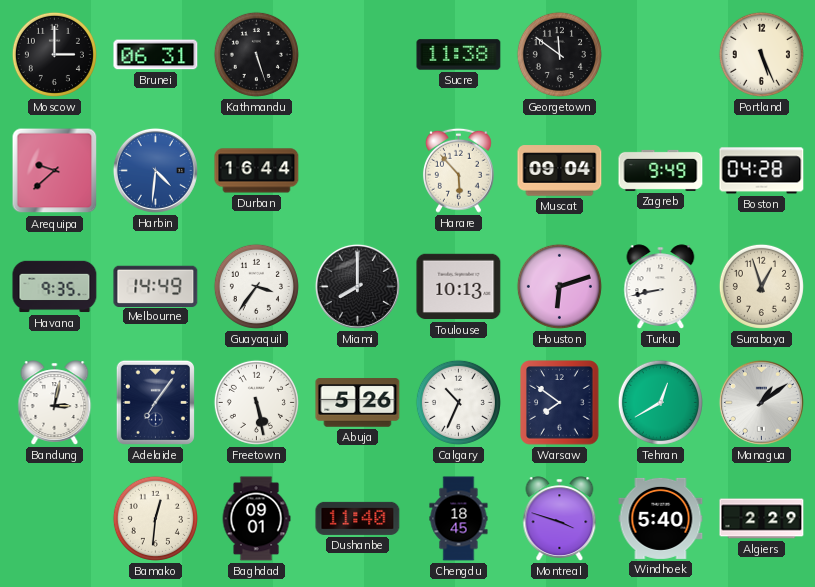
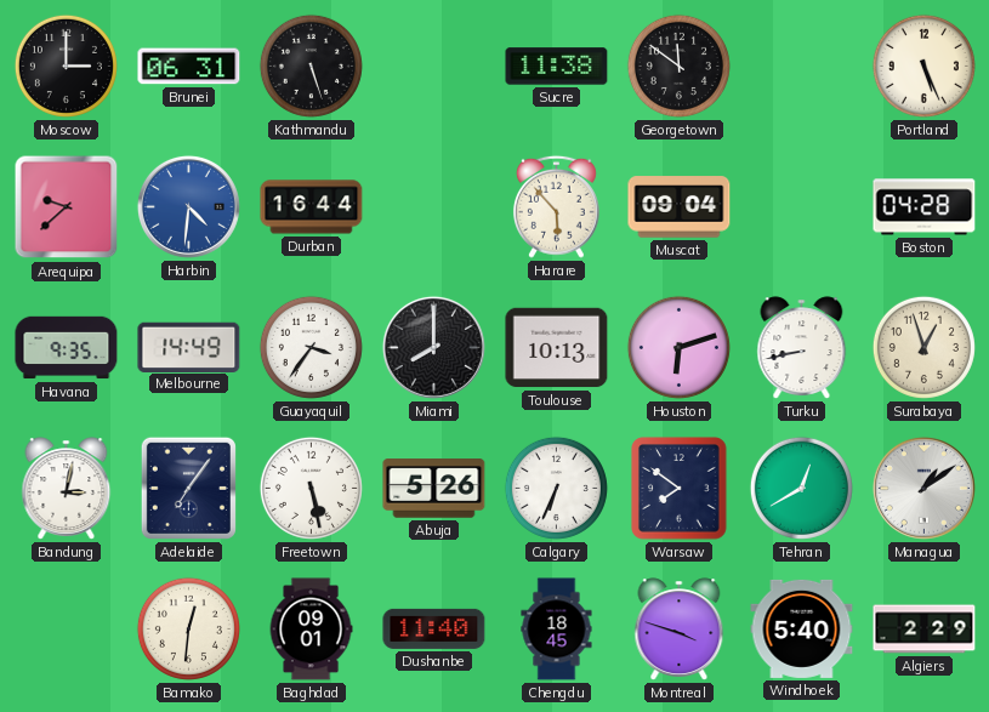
Zagreb: 9:49 -> none
Calgary: 10:34 -> 6:34
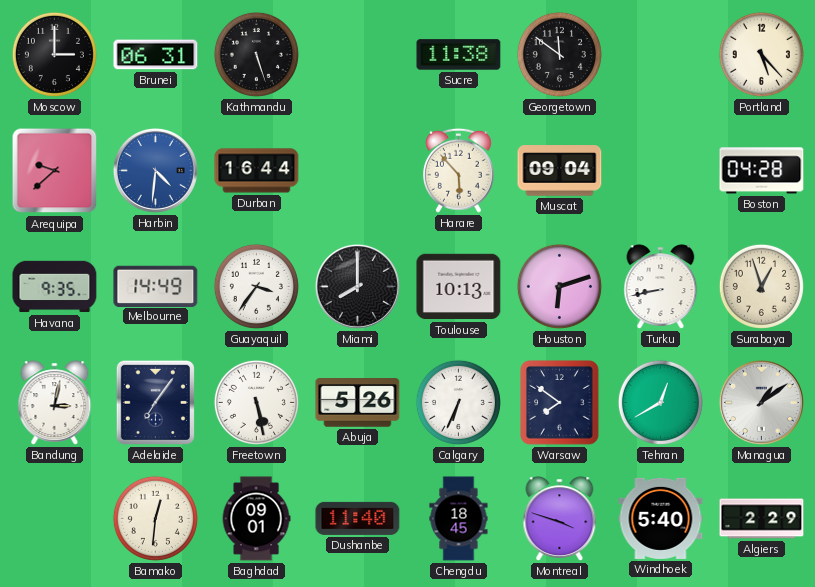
Portland: 5:26 -> 5:23
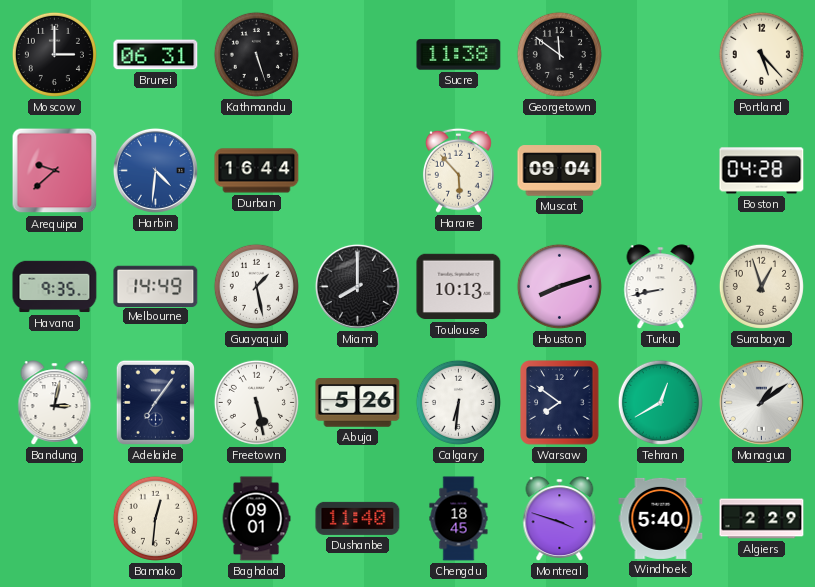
Guayaquil: 3:36 -> 1:28
Houston: 6:12 -> 8:12
Calgary: 6:34 -> 6:31
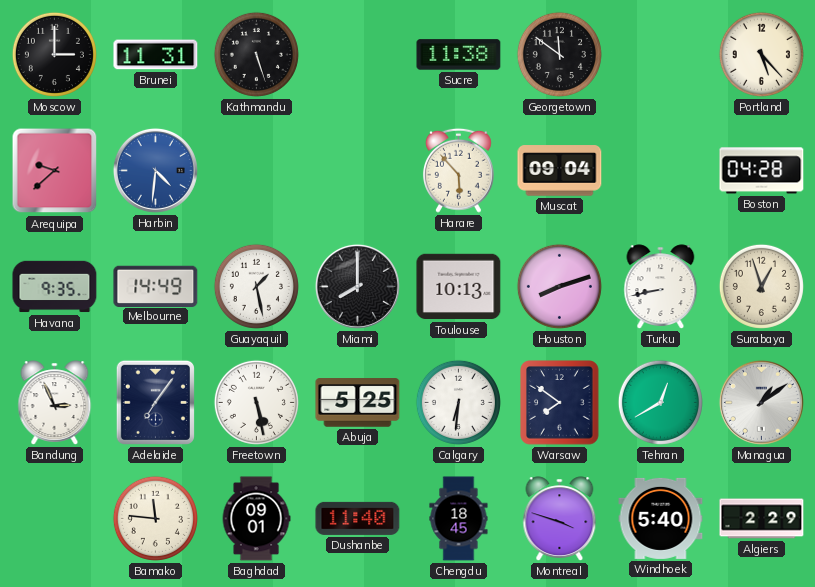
Brunei: 06:31 -> 11:31
Durban: 16:44 -> none
Bandung: 3:02 -> 2:56
Abuja: 5:26 -> 5:25
Bamako: 12:31 -> 11:46
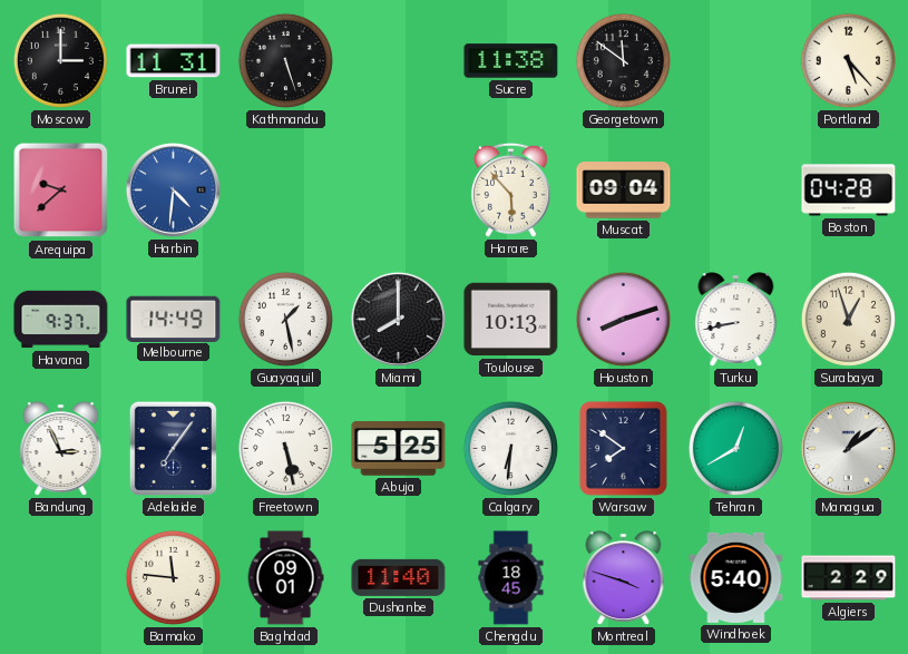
Havana: 9:35 -> 9:37
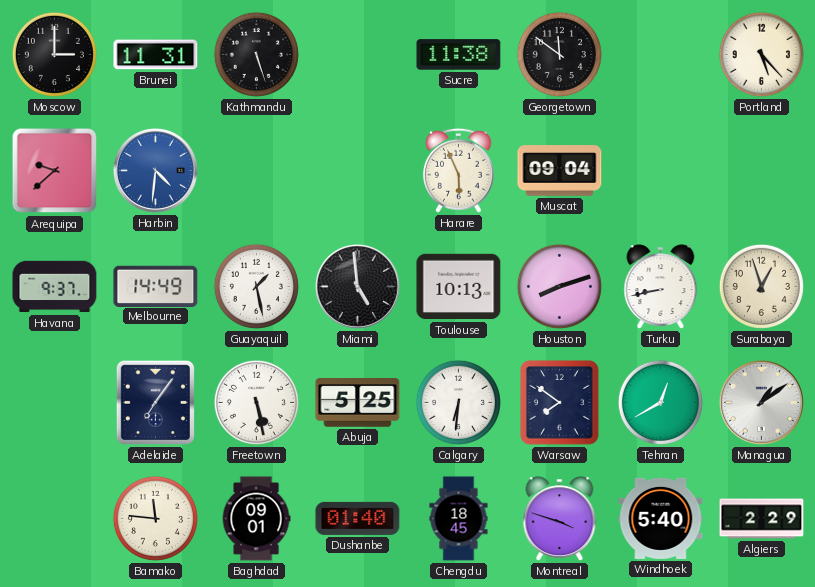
Harare: 5:53 -> 5:56
Boston: 04:28 -> none
Miami: 8:00 -> 4:59
Bandung: 2:56 -> none
Dushanbe: 11:40 -> 01:40
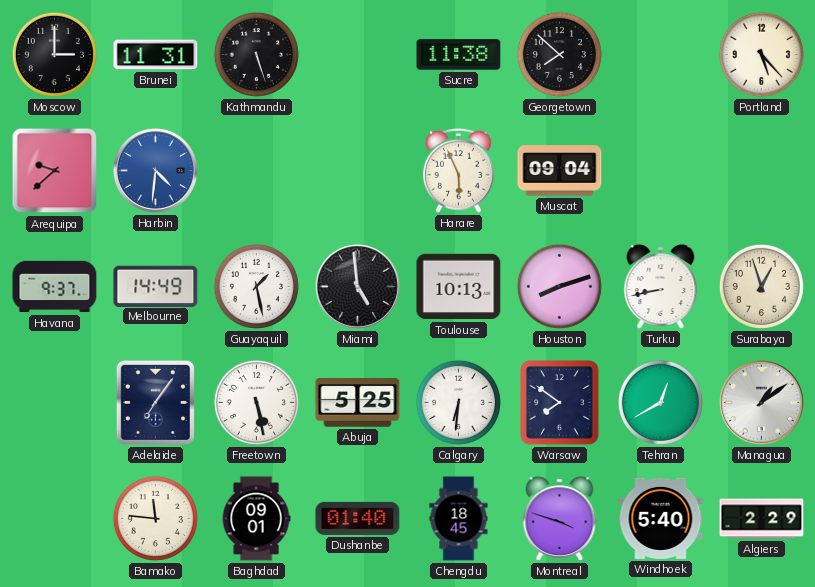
Georgetown: 11:51 -> 7:52
